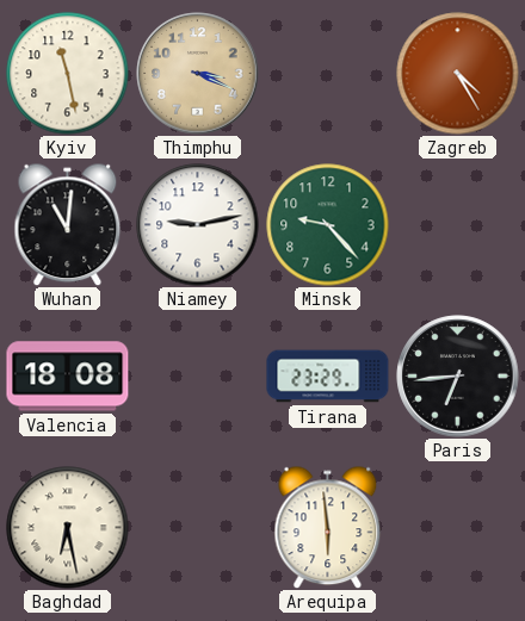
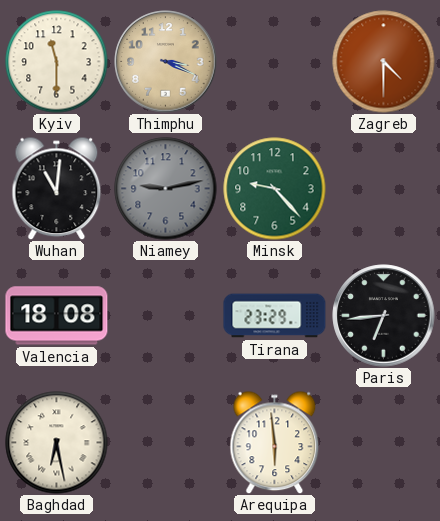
Kyiv: 11:28 -> 11:30
Zagreb: 4:25 -> 4:30
Niamey dial: white -> grey
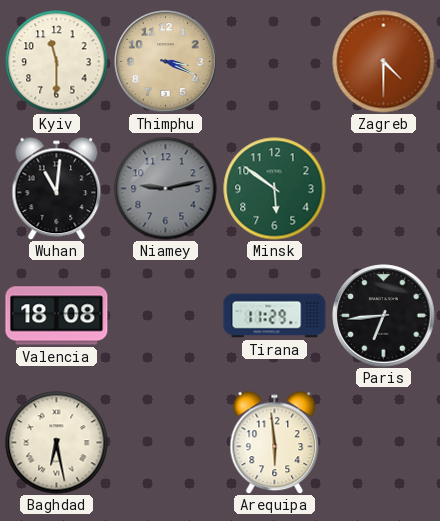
Minsk: 9:23 -> 5:51
Tirana: 23:29 -> 11:29
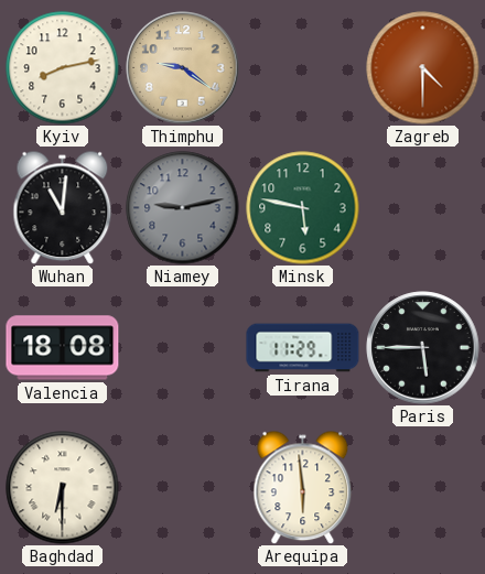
Kyiv: 11:30 -> 8:13
Thimphu: 3:19 -> 9:21
Minsk: 5:51 -> 5:47
Paris: 6:44 -> 5:45
Baghdad: 6:28 -> 6:30
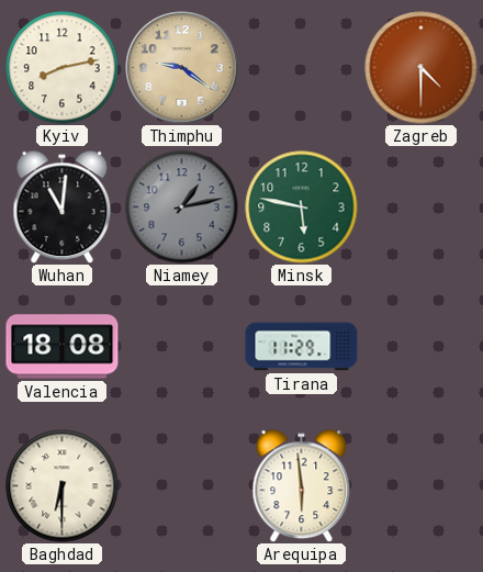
Niamey: 9:13 -> 1:13
Paris: 5:45 -> none
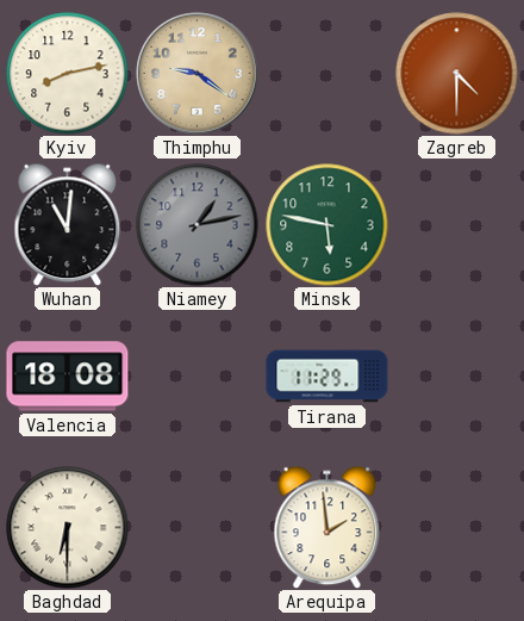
Arequipa: 5:59 -> 1:59
